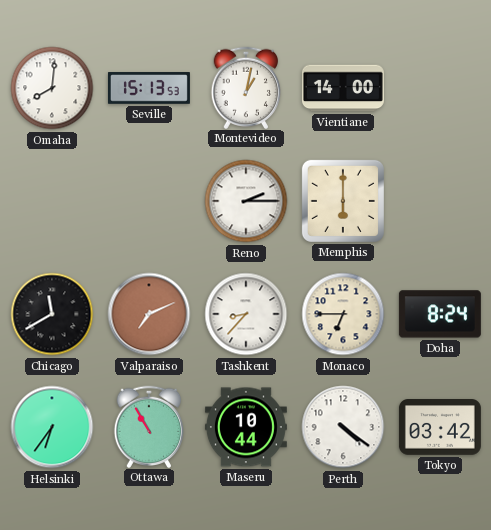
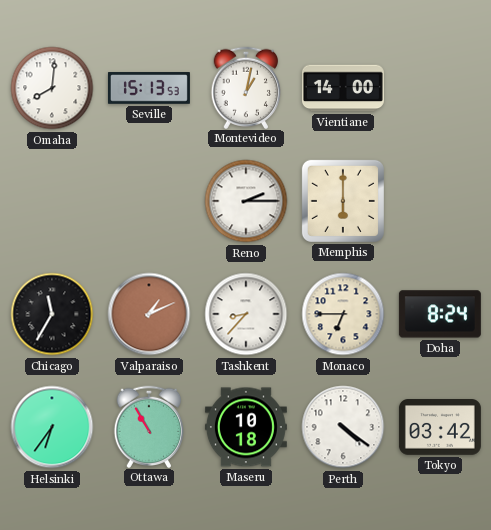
Chicago: 11:40 -> 11:35
Valparaiso: 7:11 -> 1:11
Maseru: 10:44 -> 10:18
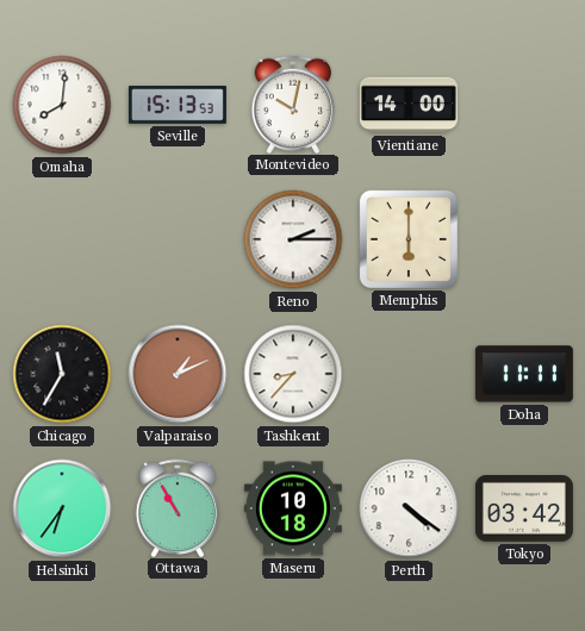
Montevideo: 1:02 -> 10:02
Monaco: 6:45 -> none
Doha: 8:24 -> 11:11
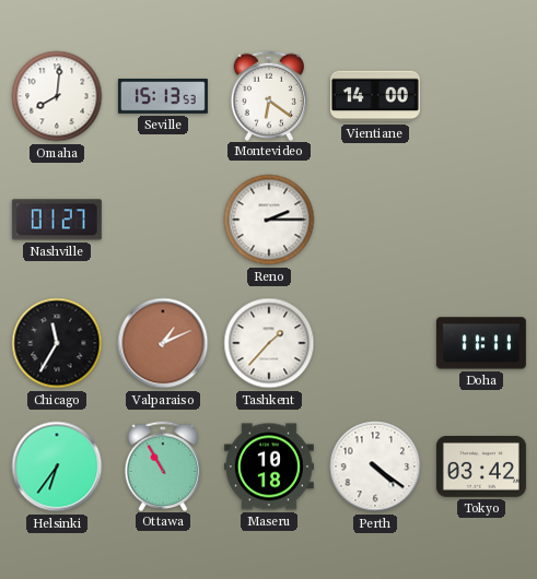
Montevideo: 10:02 -> 6:21
Nashville: none -> 01:27
Memphis: 6:00 -> none
Tashkent: 8:37 -> 1:37
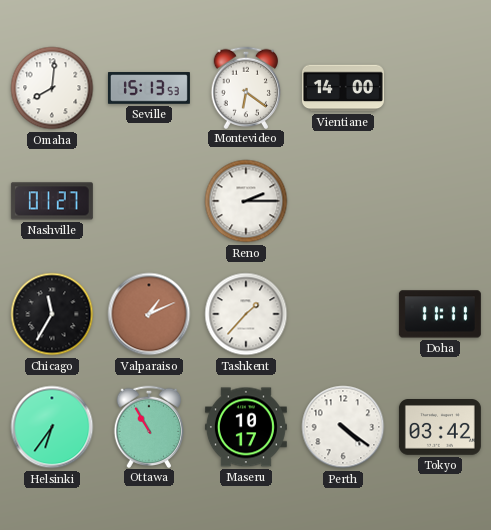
Maseru: 10:18 -> 10:17
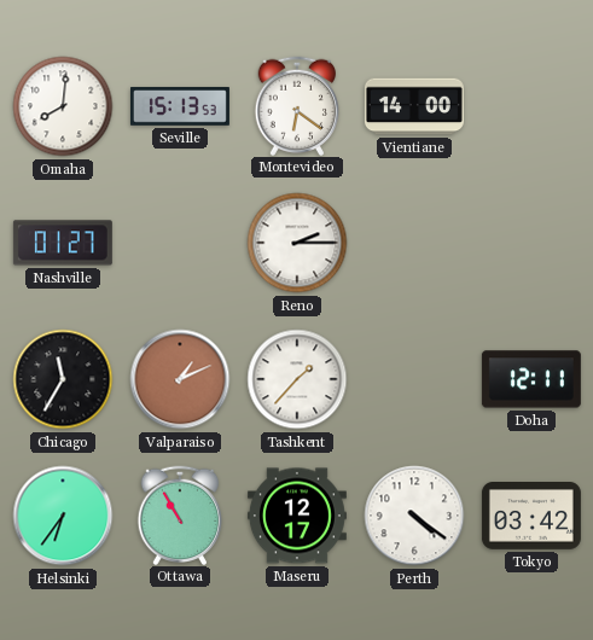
Doha: 11:11 -> 12:11
Maseru: 10:17 -> 12:17
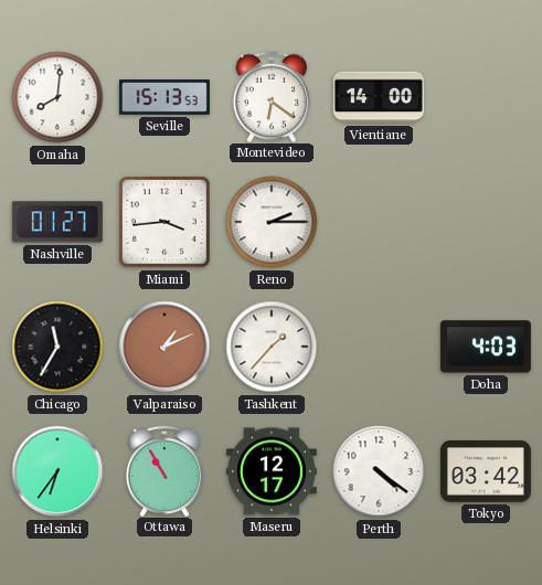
Miami: none -> 3:44
Doha: 12:11 -> 4:03
